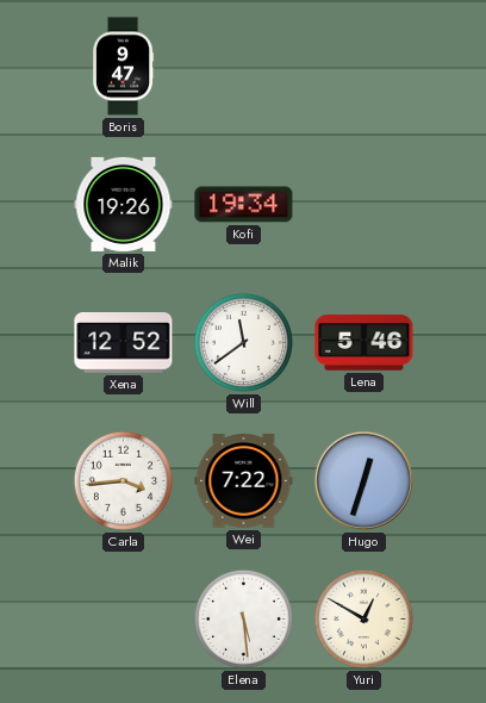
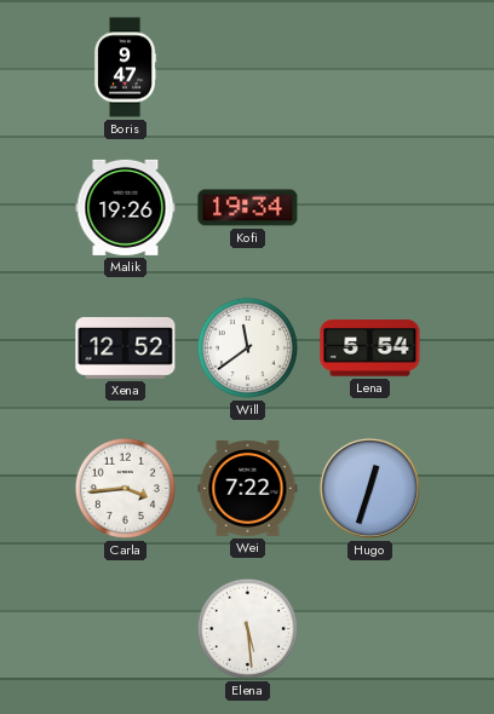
Lena: 5:46 -> 5:54
Yuri: 12:50 -> none
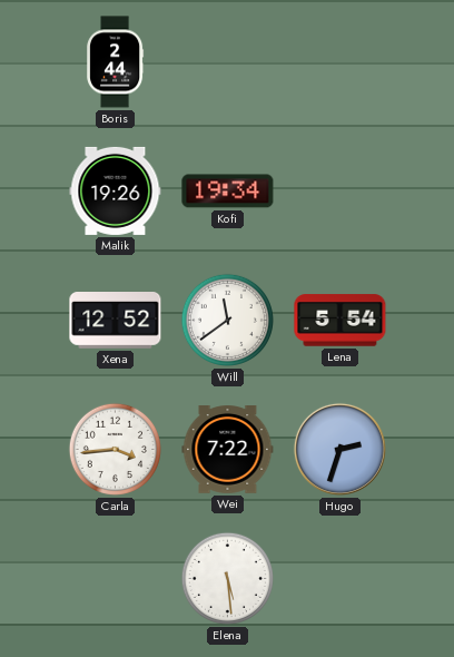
Boris: 9:47 -> 2:44
Hugo: 12:33 -> 2:33
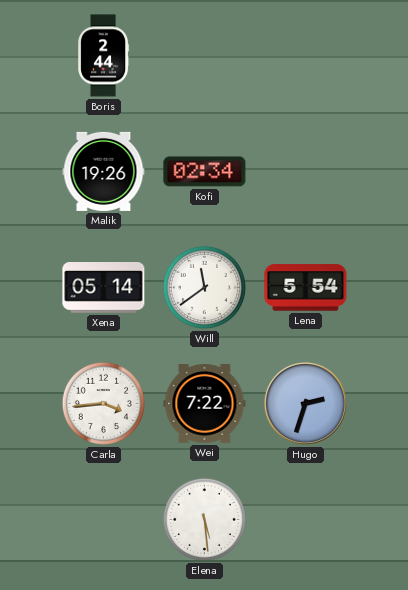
Kofi: 19:34 -> 02:34
Xena: 12:52 -> 05:14
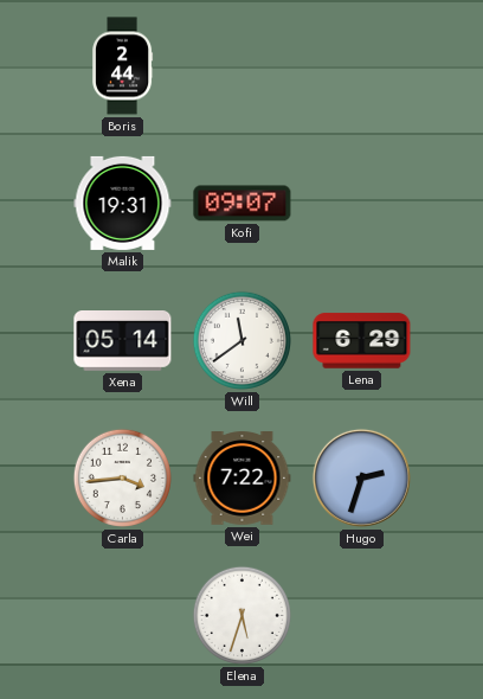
Malik: 19:26 -> 19:31
Kofi: 02:34 -> 09:07
Lena: 5:54 -> 6:29
Elena: 5:29 -> 5:33
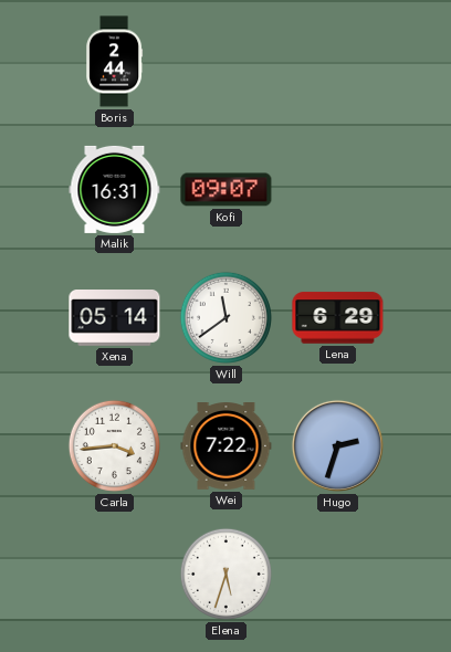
Malik: 19:31 -> 16:31
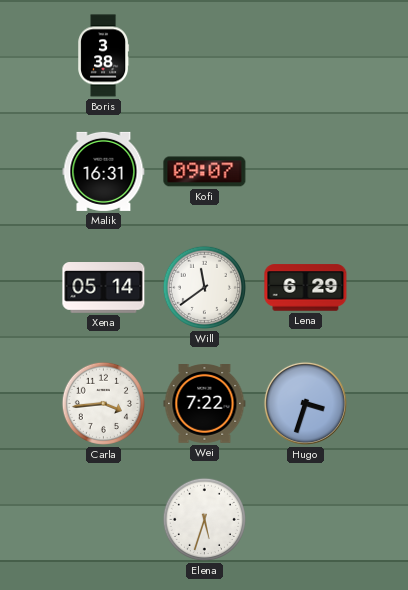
Boris: 2:44 -> 3:38
Hugo: 2:33 -> 3:33
